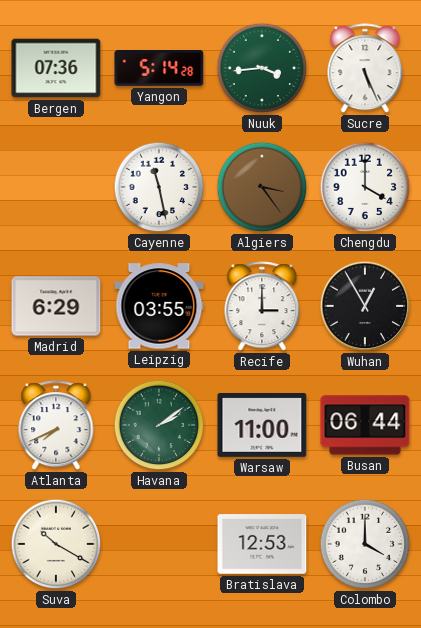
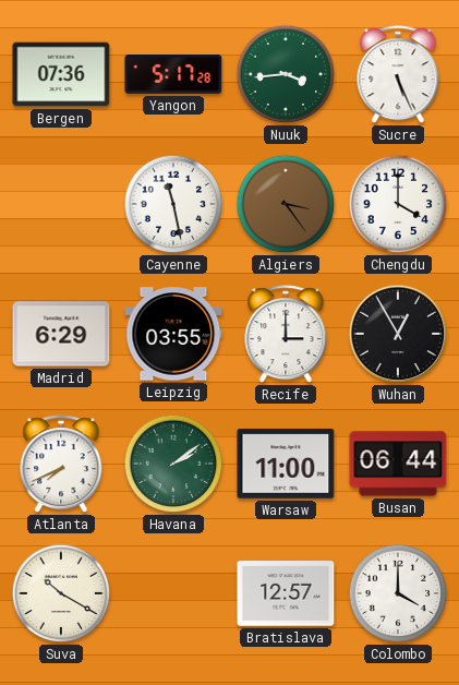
Yangon: 5:14 -> 5:17
Bratislava: 12:53 -> 12:57
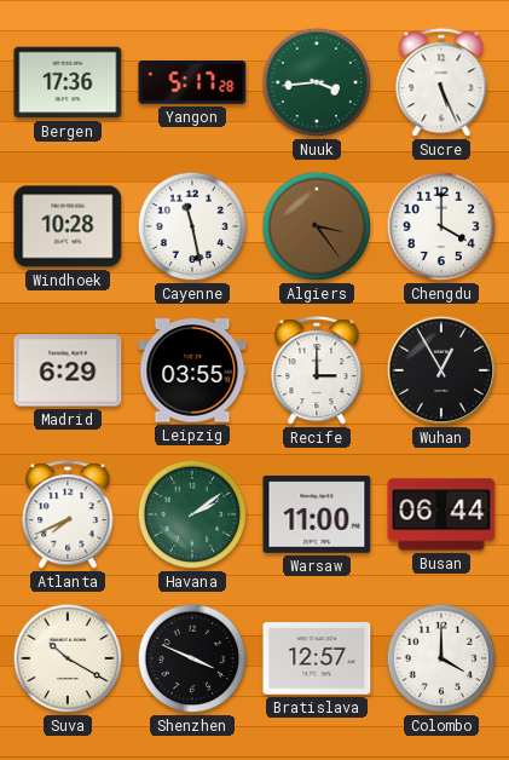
Bergen: 07:36 -> 17:36
Windhoek: none -> 10:28
Shenzhen: none -> 3:49
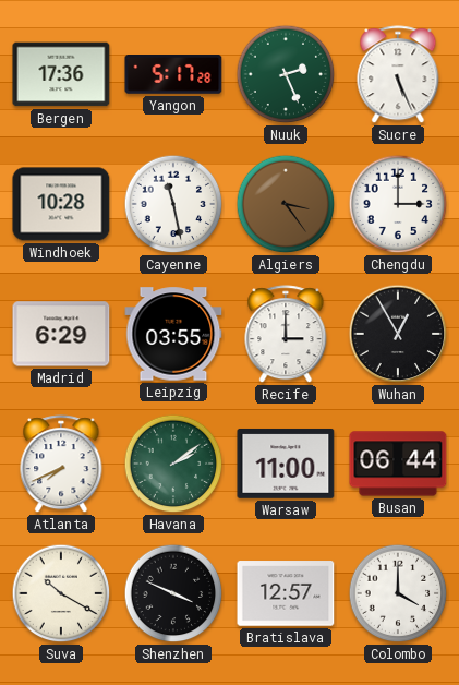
Nuuk: 3:44 -> 2:26
Chengdu: 4:00 -> 3:00
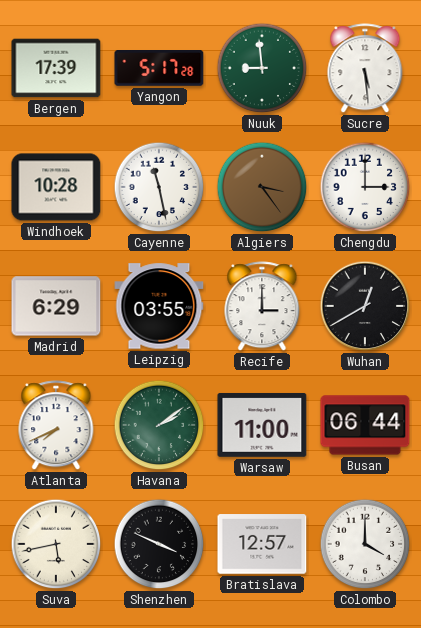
Bergen: 17:36 -> 17:39
Nuuk: 2:26 -> 8:59
Sucre: 5:26 -> 5:29
Wuhan: 12:55 -> 12:40
Suva: 10:20 -> 5:43
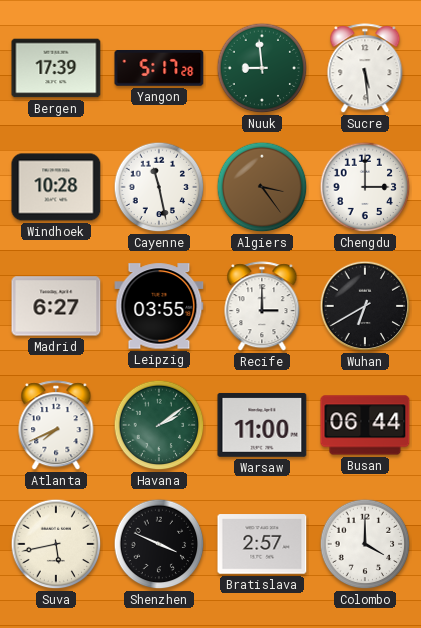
Madrid: 6:29 -> 6:27
Wuhan: 12:40 -> 6:40
Bratislava: 12:57 -> 2:57
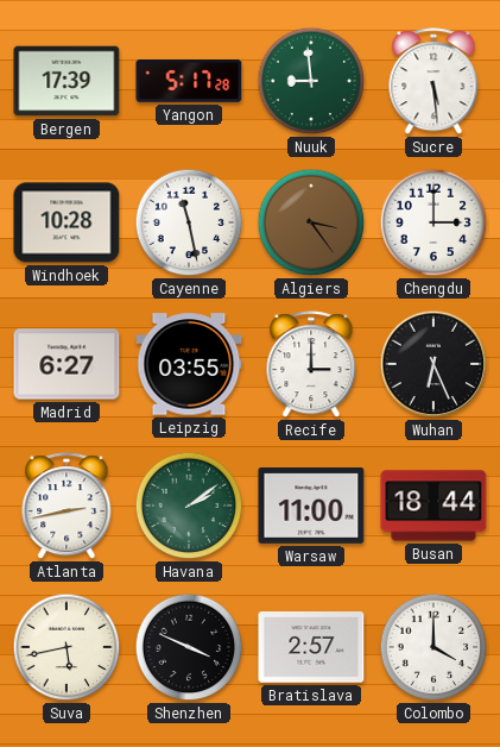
Wuhan: 6:40 -> 6:26
Atlanta: 7:41 -> 2:43
Busan: 06:44 -> 18:44
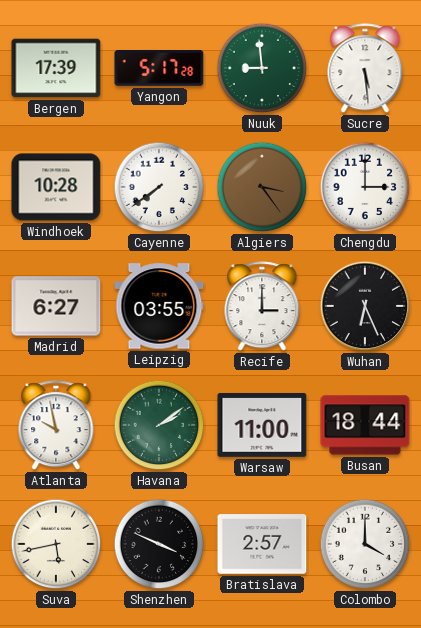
Cayenne: 11:28 -> 7:39
Atlanta: 2:43 -> 9:58
